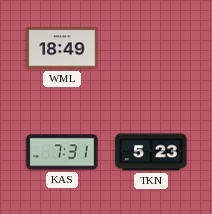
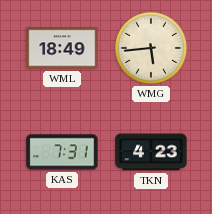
WMG: none -> 5:44
TKN: 5:23 -> 4:23
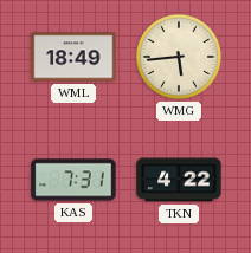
TKN: 4:23 -> 4:22
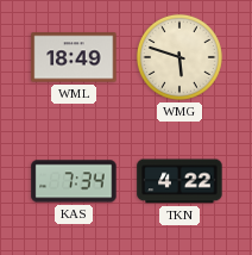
WMG: 5:44 -> 5:48
KAS: 7:31 -> 7:34
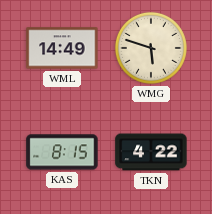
WML: 18:49 -> 14:49
KAS: 7:34 -> 8:15
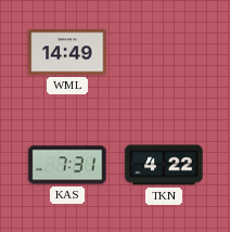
WMG: 5:48 -> none
KAS: 8:15 -> 7:31
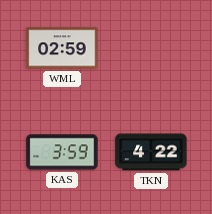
WML: 14:49 -> 02:59
KAS: 7:31 -> 3:59
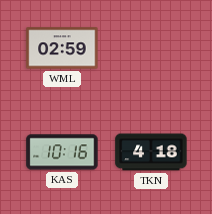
KAS: 3:59 -> 10:16
TKN: 4:22 -> 4:18
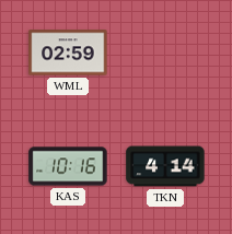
TKN: 4:18 -> 4:14
